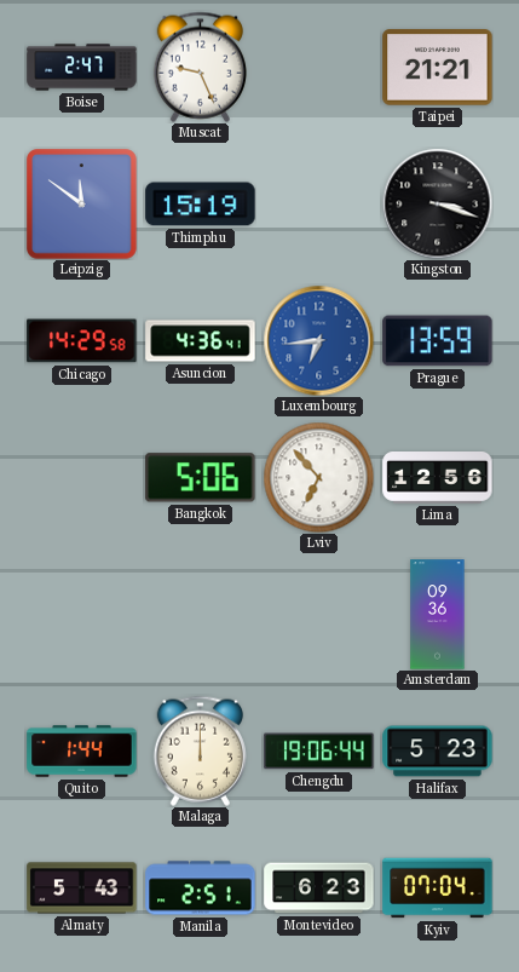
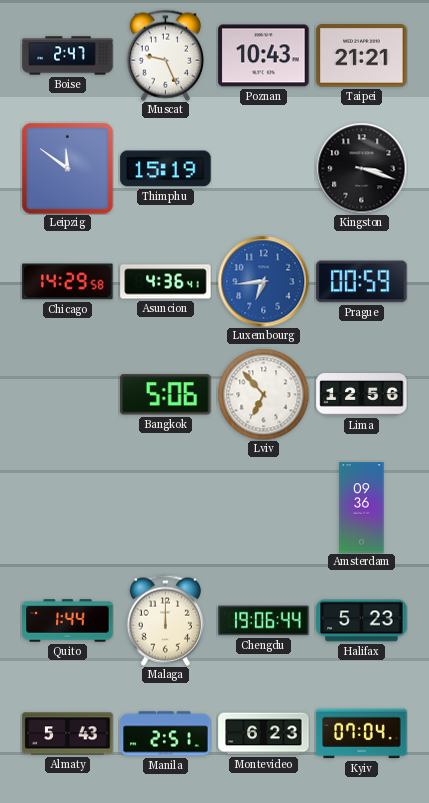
Poznan: none -> 10:43
Prague: 13:59 -> 00:59
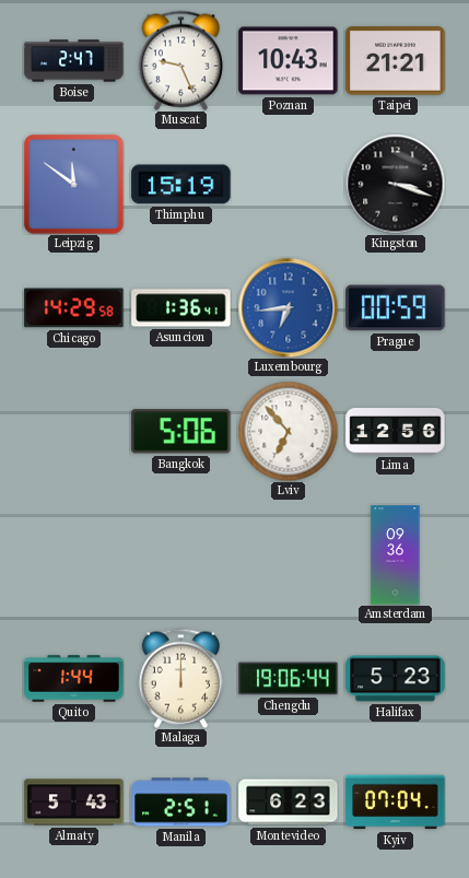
Asuncion: 4:36 -> 1:36
